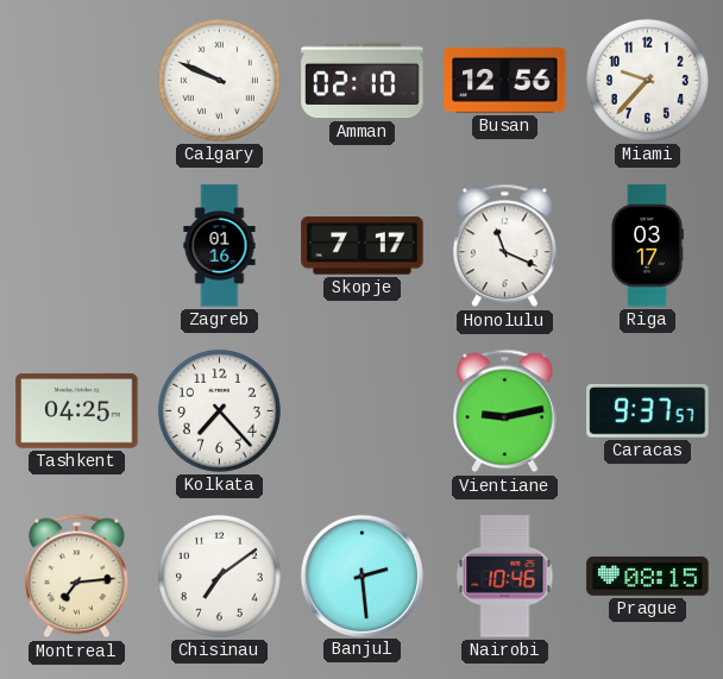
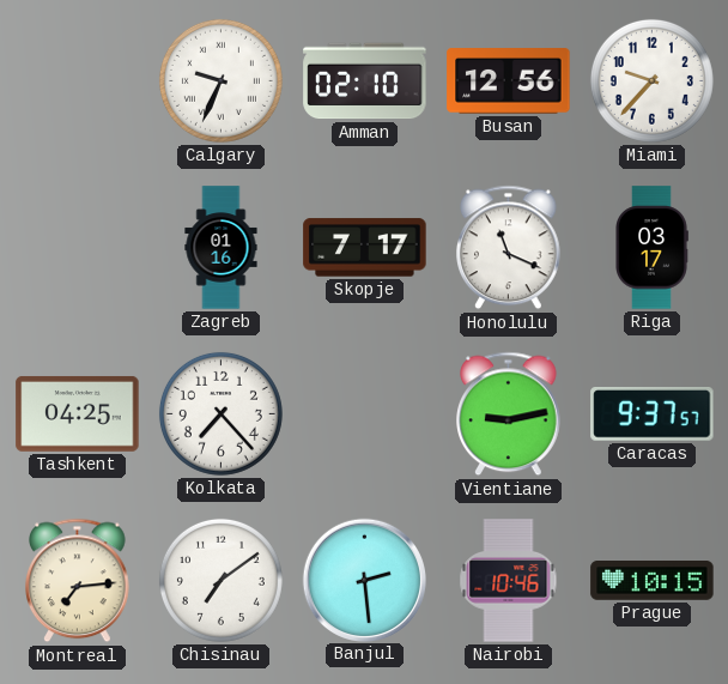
Calgary: 9:49 -> 9:34
Prague: 08:15 -> 10:15
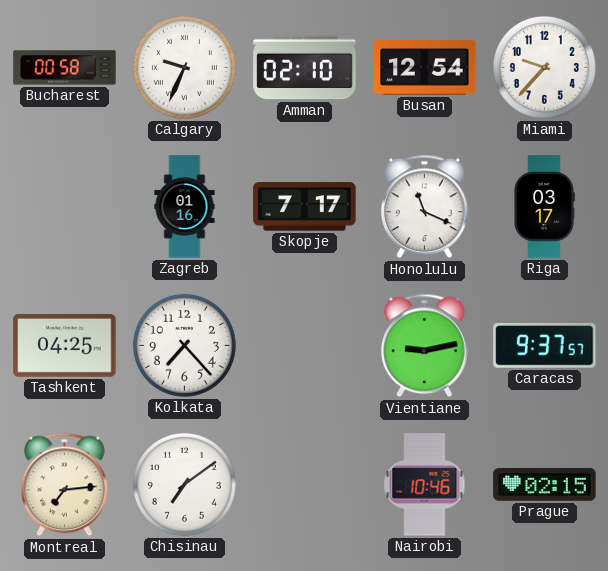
Bucharest: none -> 00:58
Busan: 12:56 -> 12:54
Banjul: 2:29 -> none
Prague: 10:15 -> 02:15
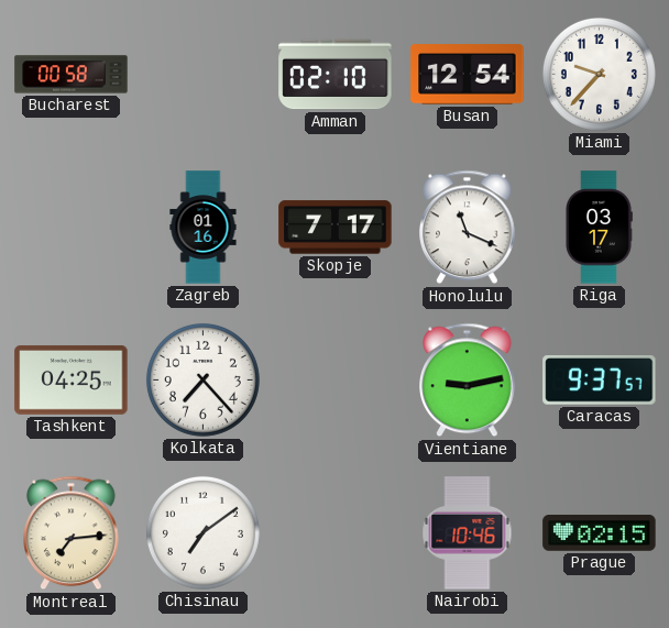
Calgary: 9:34 -> none
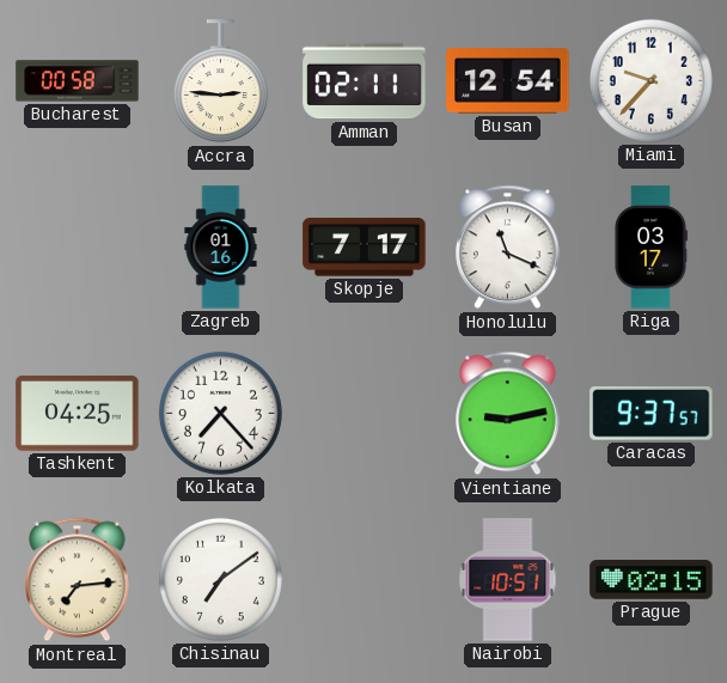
Accra: none -> 2:46
Amman: 02:10 -> 02:11
Nairobi: 10:46 -> 10:51
